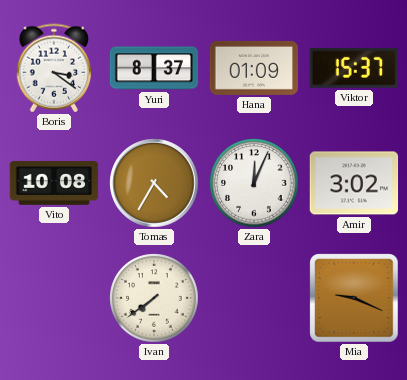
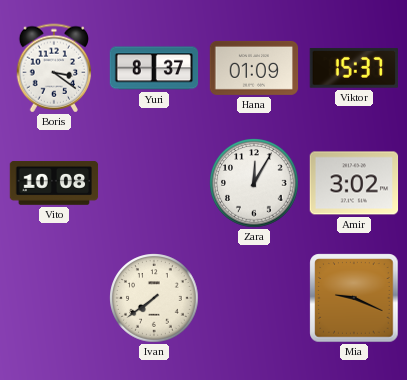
Tomas: 4:35 -> none
Zara: 12:04 -> 12:05
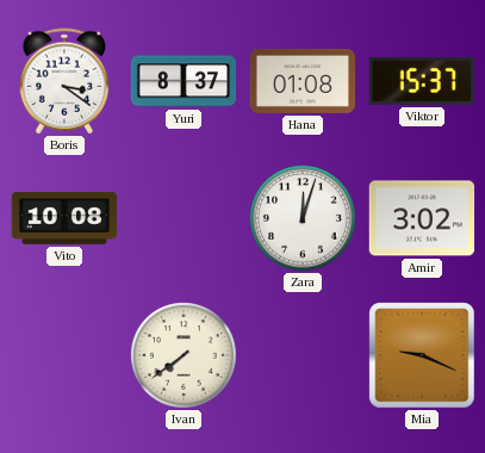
Hana: 01:09 -> 01:08
Zara: 12:05 -> 12:03
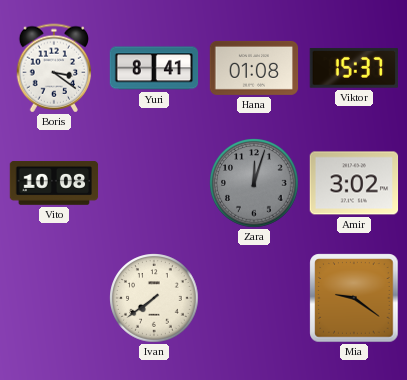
Yuri: 8:37 -> 8:41
Zara dial: white -> grey
Mia: 9:19 -> 9:21
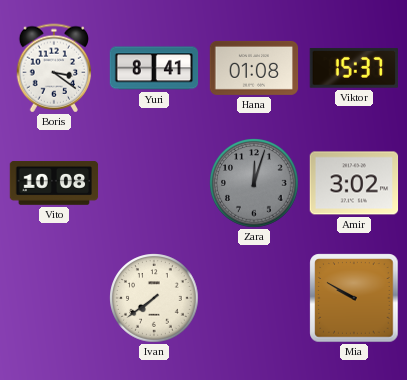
Mia: 9:21 -> 9:50
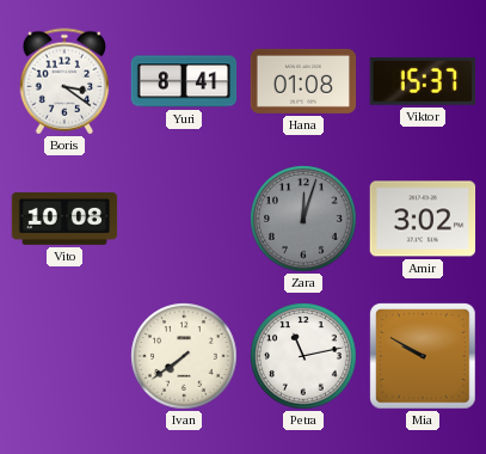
Petra: none -> 11:13
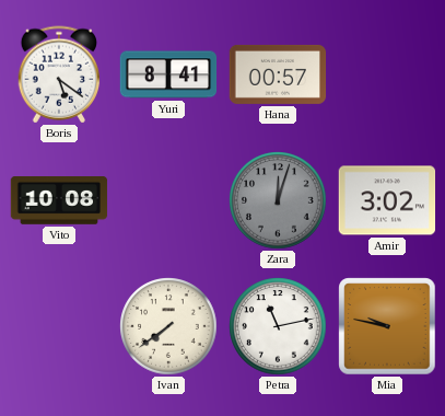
Boris: 3:21 -> 5:21
Hana: 01:08 -> 00:57
Viktor: 15:37 -> none
Mia: 9:50 -> 9:47
